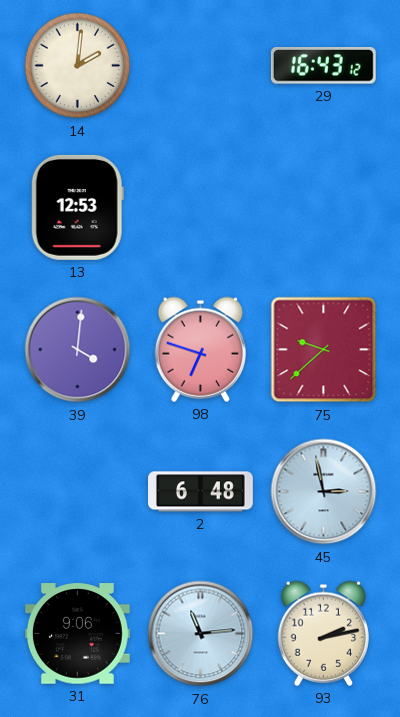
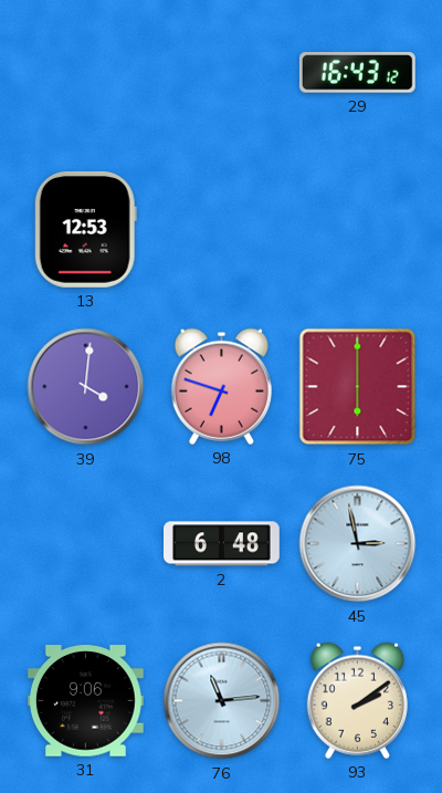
14: 2:01 -> none
75: 9:38 -> 6:00
93: 2:13 -> 2:09
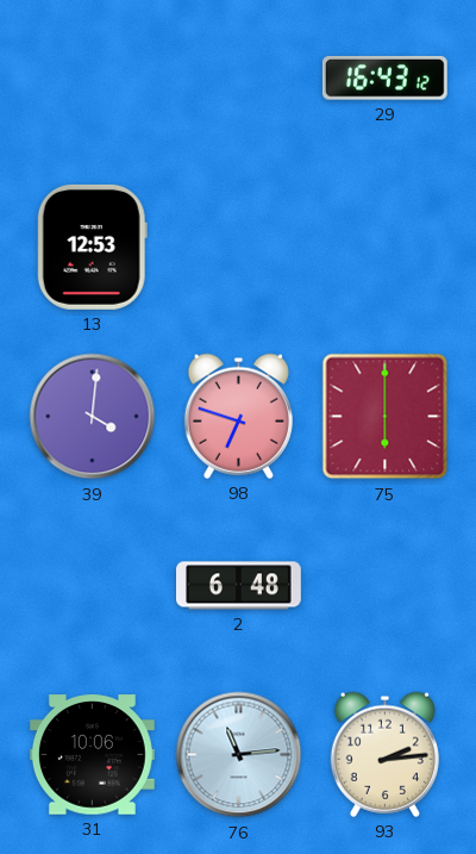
45: 2:58 -> none
31: 9:06 -> 10:06
93: 2:09 -> 2:14
